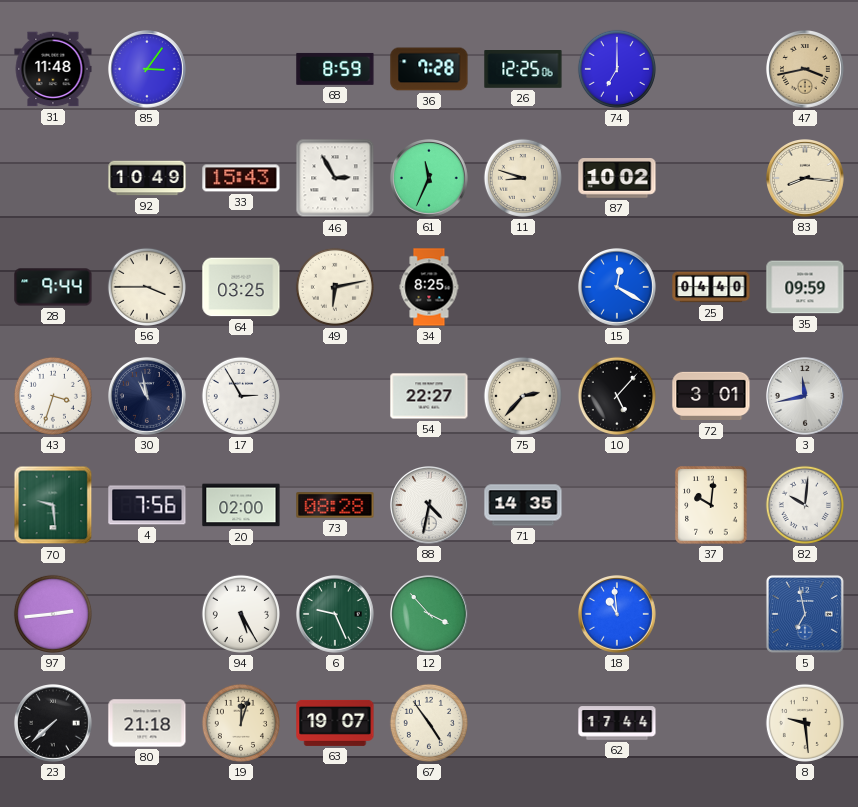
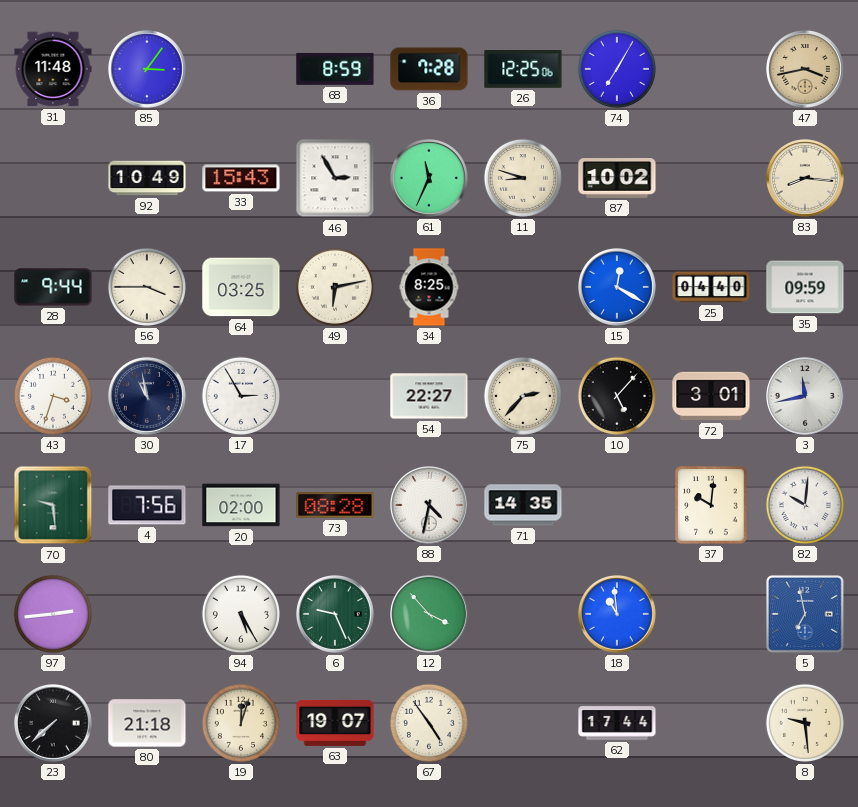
74: 7:00 -> 7:05
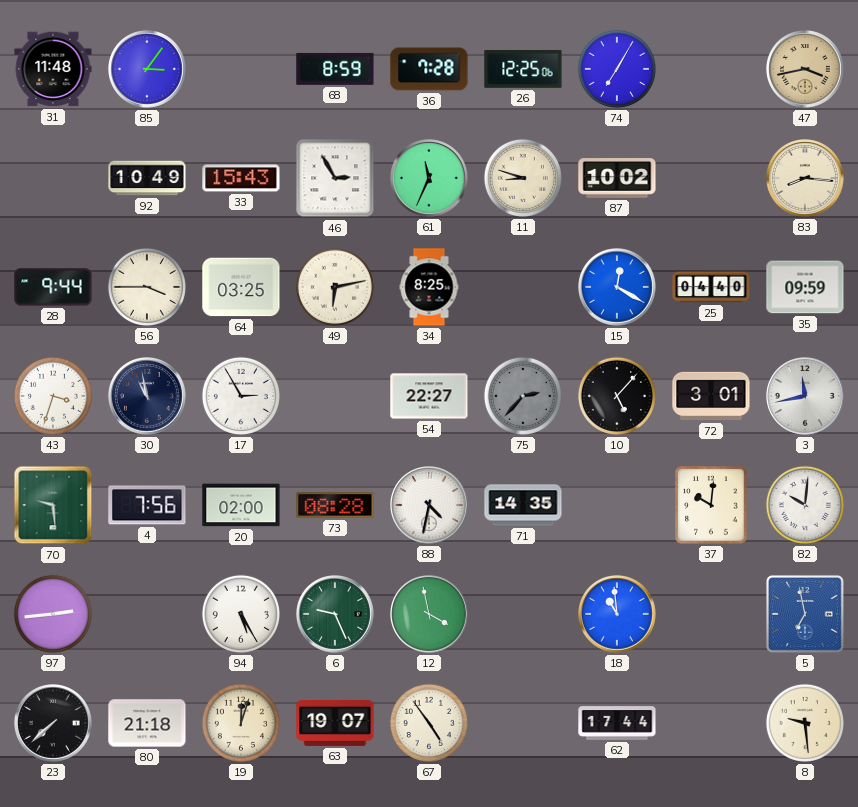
75 dial: cream -> grey
12: 3:53 -> 3:58
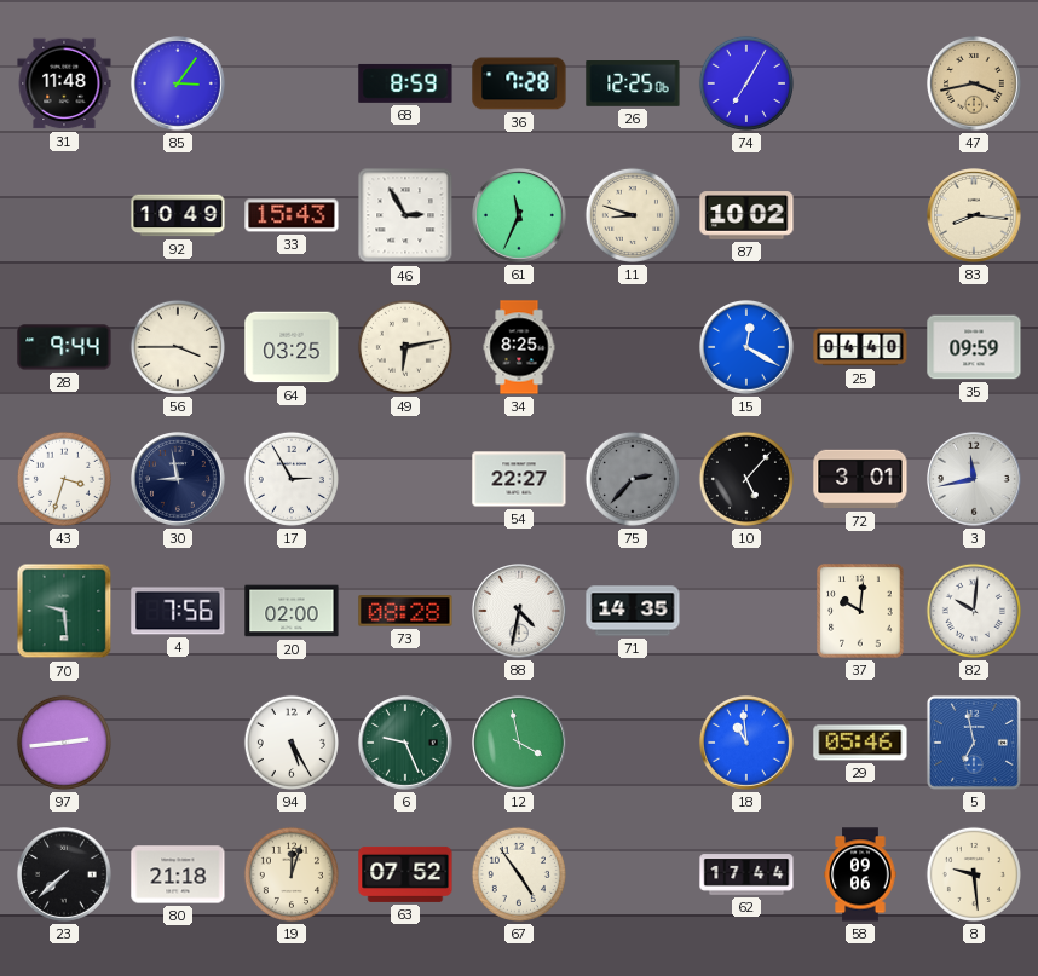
30: 10:58 -> 8:58
29: none -> 05:46
63: 19:07 -> 07:52
58: none -> 09:06
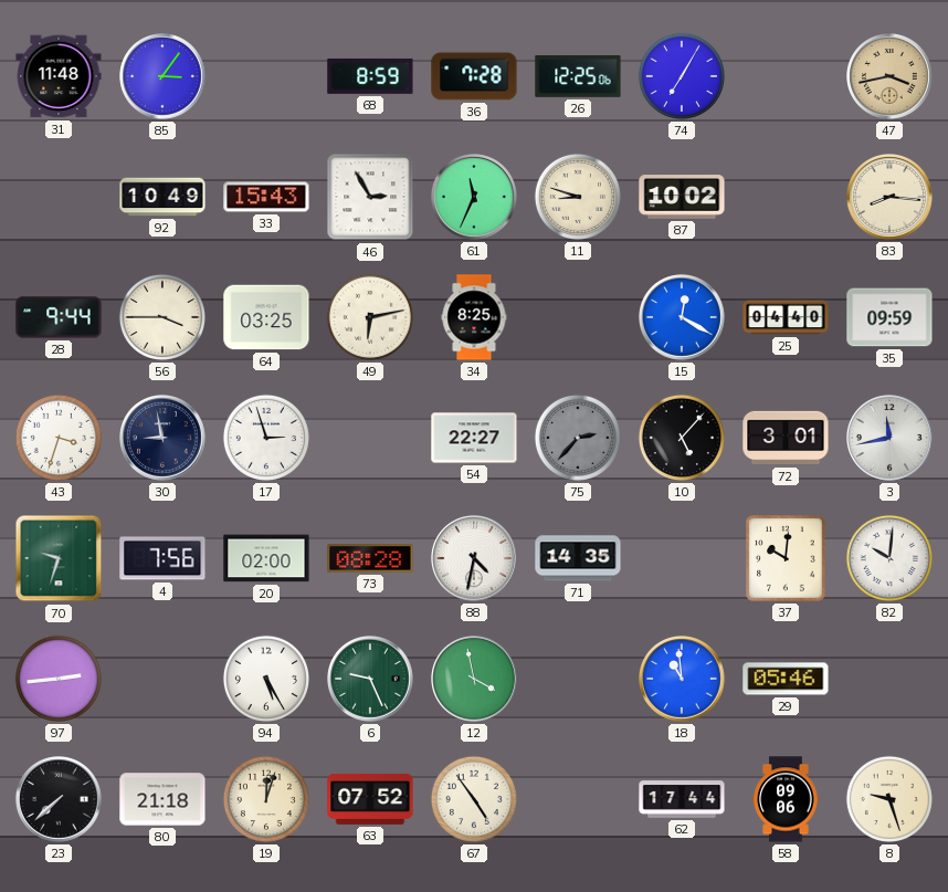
17: 2:55 -> 2:57
70: 9:29 -> 9:33
5: 6:58 -> none
8: 9:29 -> 9:27
